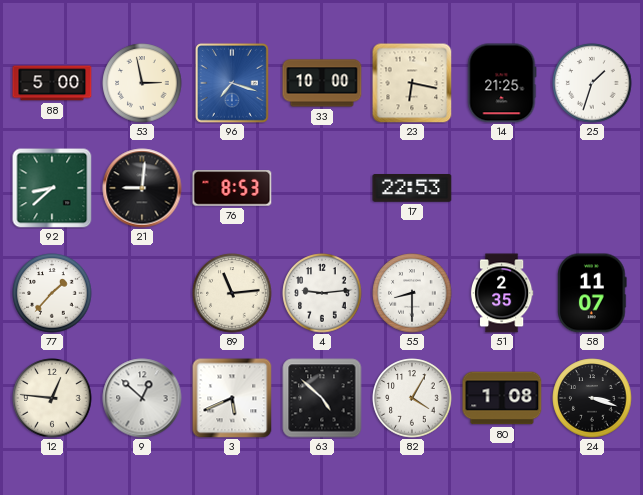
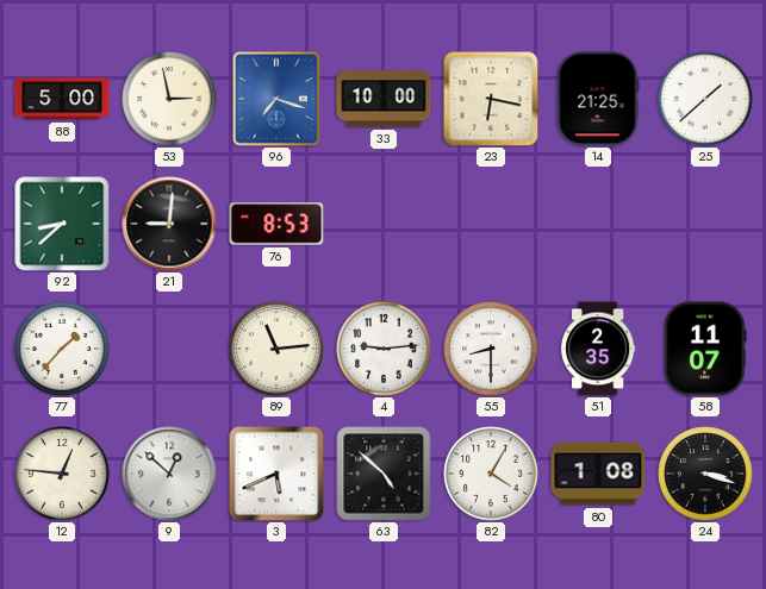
25: 1:33 -> 1:38
17: 22:53 -> none
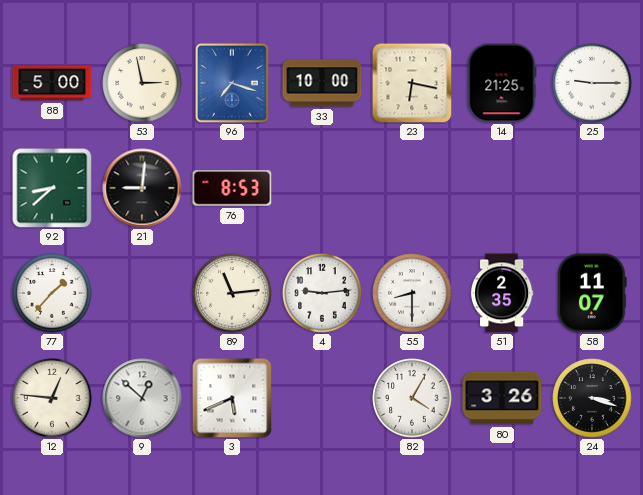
25: 1:38 -> 9:15
63: 4:52 -> none
80: 1:08 -> 3:26
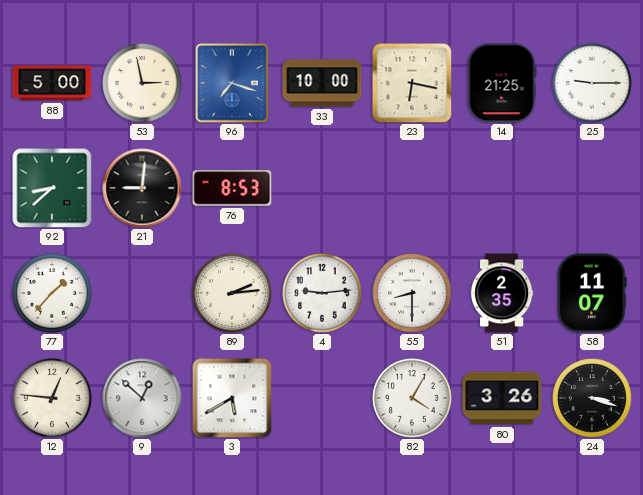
89: 11:14 -> 2:14
3: 5:41 -> 5:40
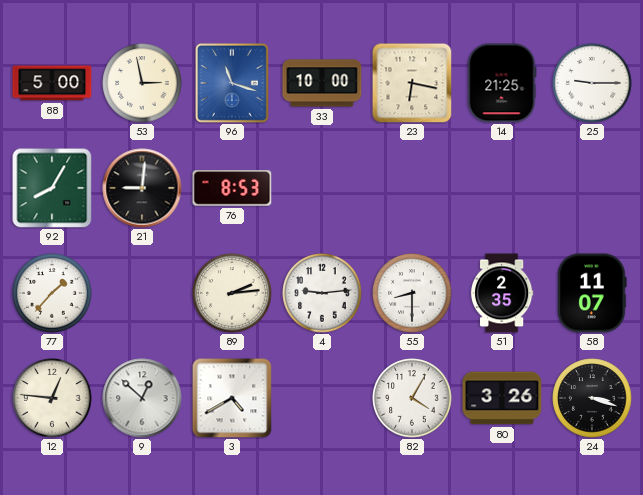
96: 7:18 -> 11:18
92: 8:38 -> 8:05
3: 5:40 -> 4:40
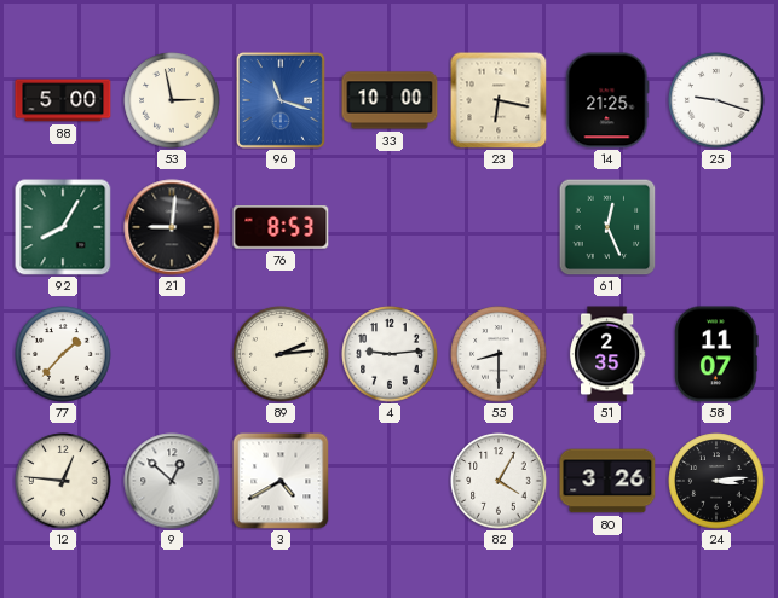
25: 9:15 -> 9:18
61: none -> 12:26
24: 3:18 -> 3:14
